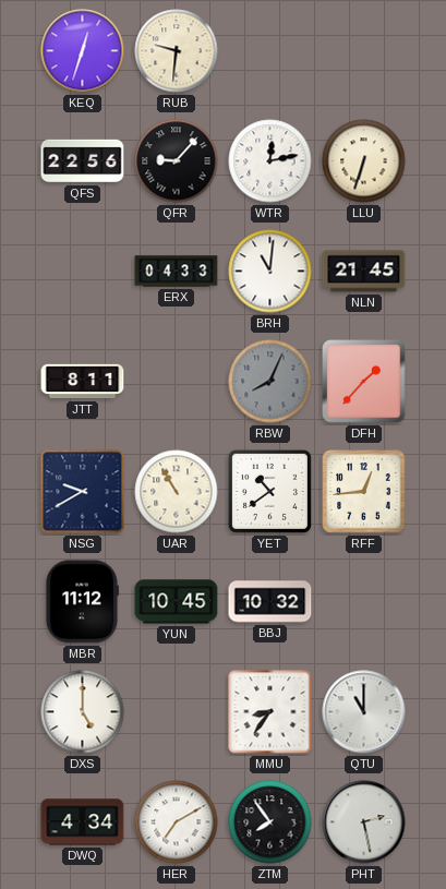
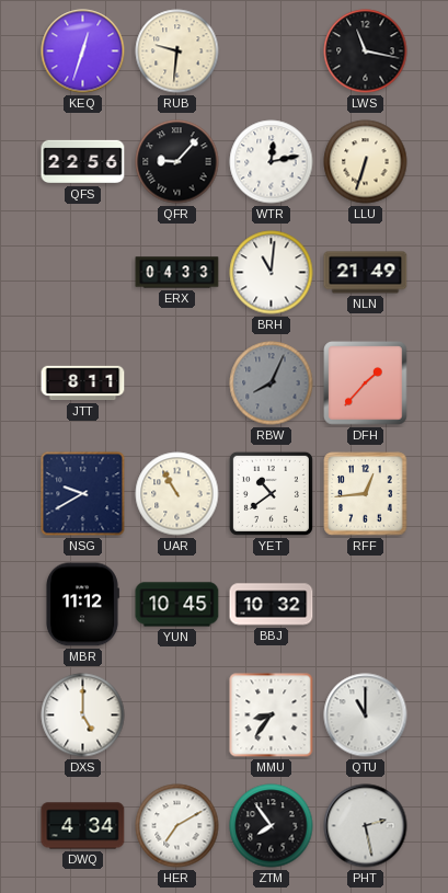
LWS: none -> 11:17
NLN: 21:45 -> 21:49
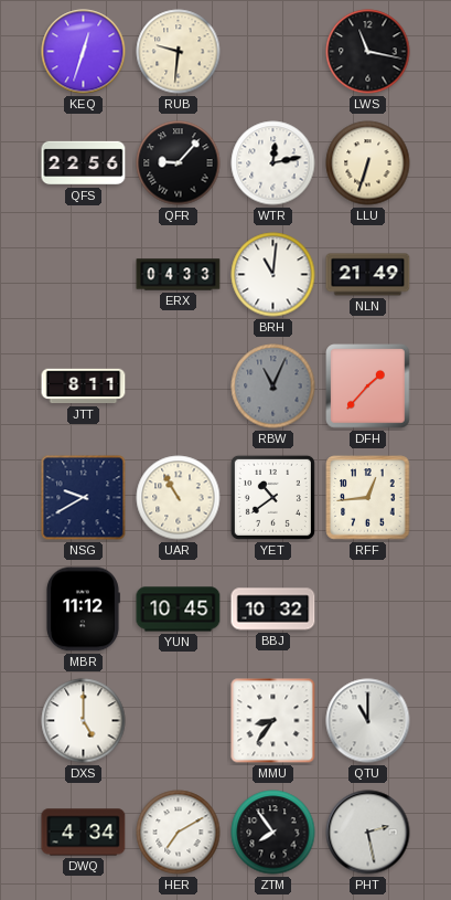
RBW: 8:04 -> 11:04
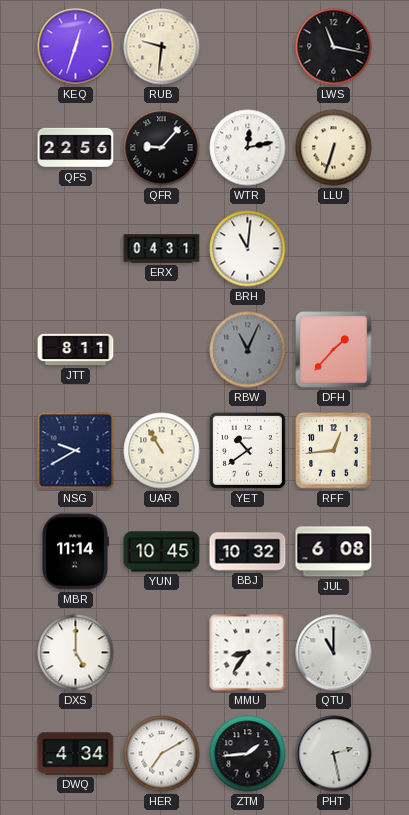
ERX: 04:33 -> 04:31
NLN: 21:49 -> none
MBR: 11:12 -> 11:14
JUL: none -> 6:08
ZTM: 7:54 -> 1:44
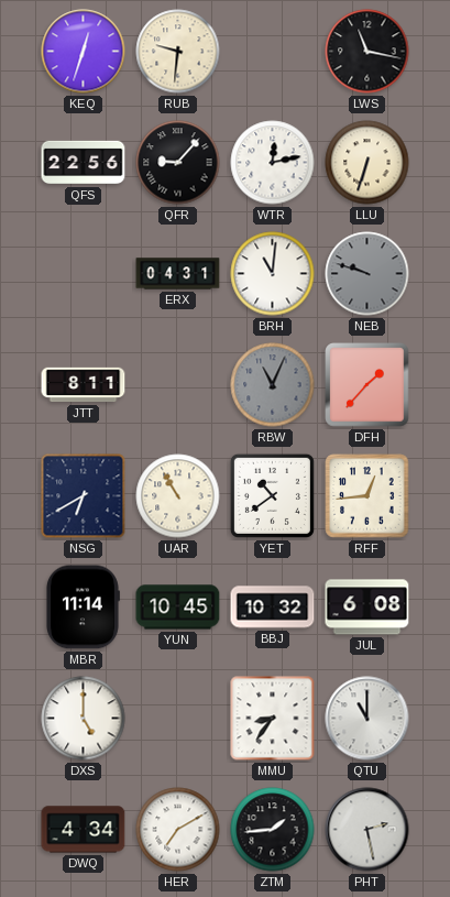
NEB: none -> 9:48
NSG: 9:40 -> 6:40
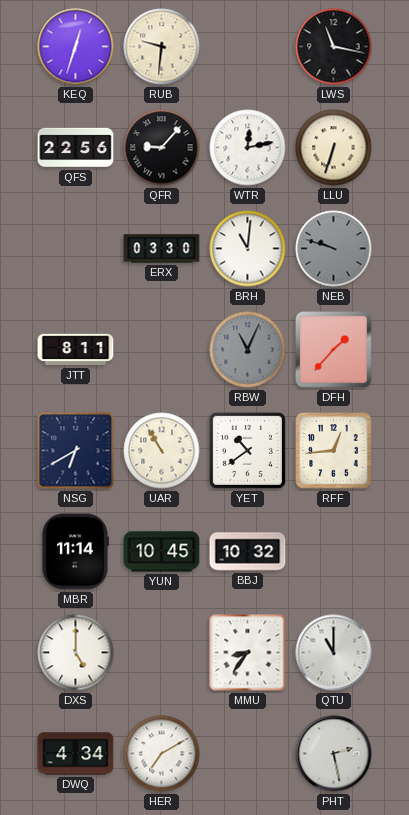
ERX: 04:31 -> 03:30
JUL: 6:08 -> none
ZTM: 1:44 -> none
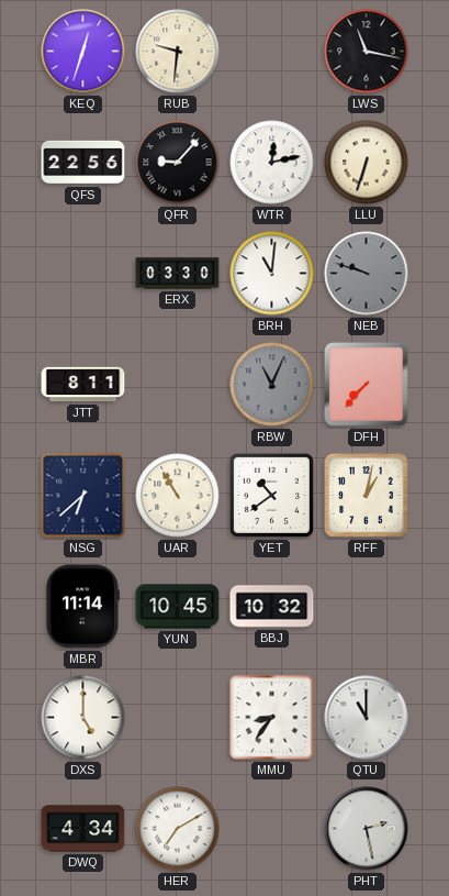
DFH: 1:37 -> 7:37
NSG: 6:40 -> 6:38
RFF: 12:44 -> 1:02
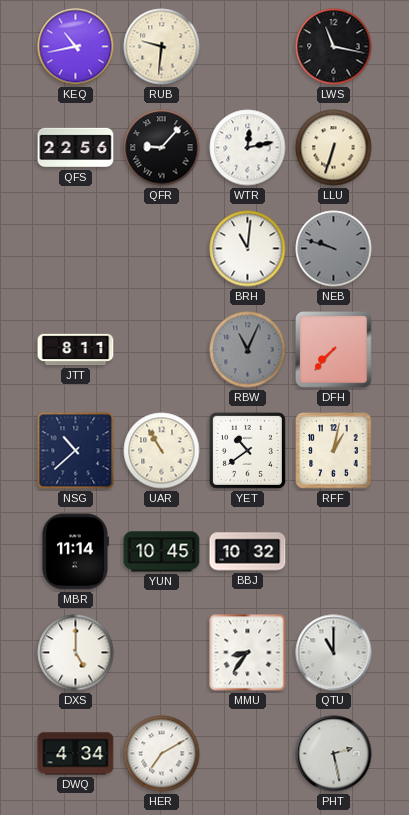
KEQ: 12:33 -> 10:43
ERX: 03:30 -> none
NSG: 6:38 -> 10:38
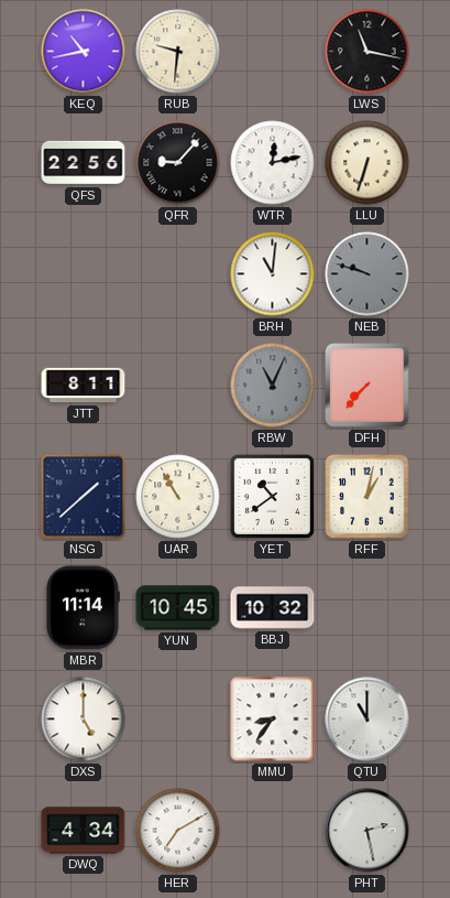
NSG: 10:38 -> 1:38
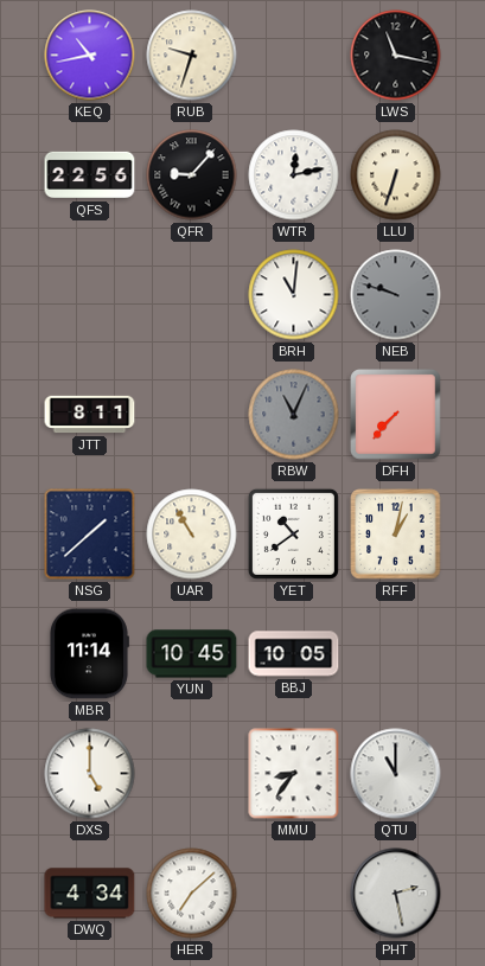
RUB: 9:31 -> 9:33
BBJ: 10:32 -> 10:05
HER: 7:10 -> 7:08
